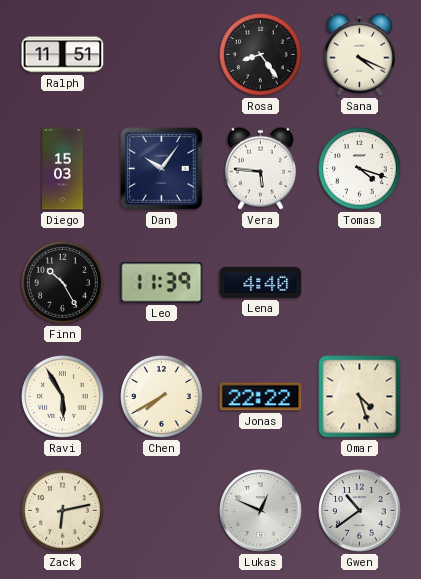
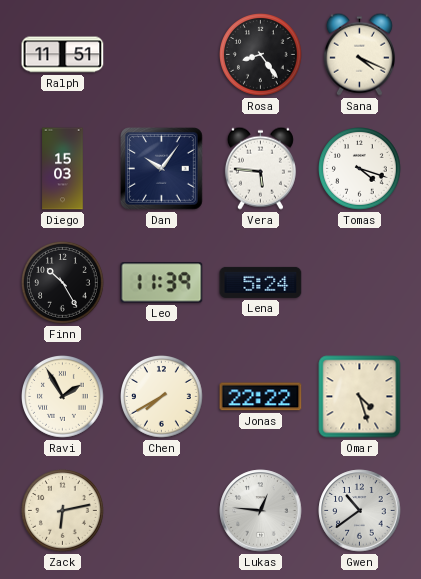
Lena: 4:40 -> 5:24
Ravi: 5:55 -> 1:55
Lukas: 12:49 -> 12:46
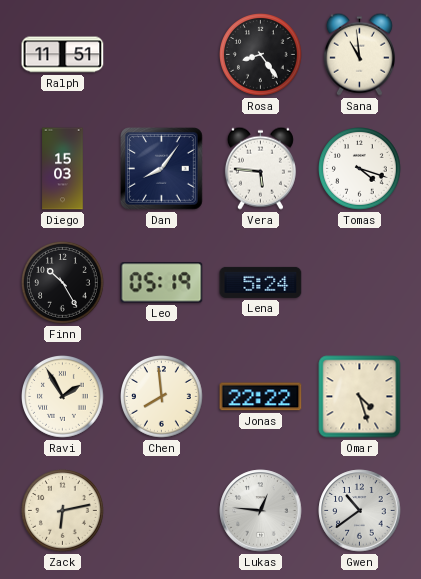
Sana: 4:19 -> 10:59
Dan: 10:06 -> 8:06
Leo: 11:39 -> 05:19
Chen: 7:40 -> 7:59
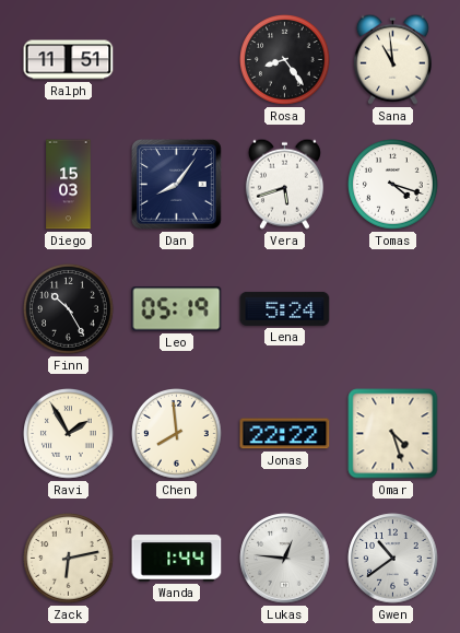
Vera: 5:46 -> 5:42
Wanda: none -> 1:44
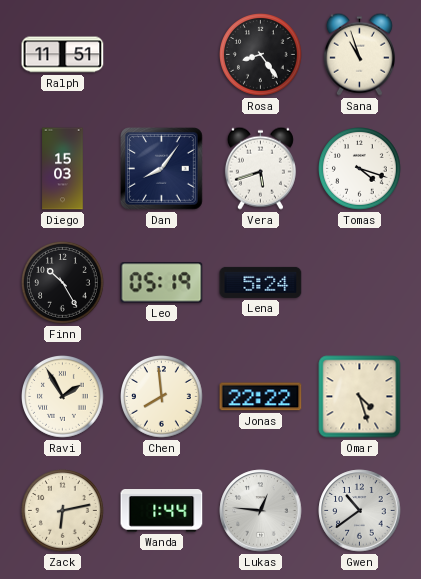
Sana: 10:59 -> 10:57
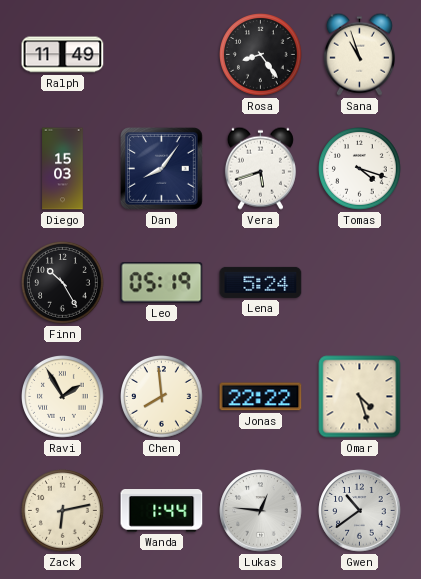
Ralph: 11:51 -> 11:49
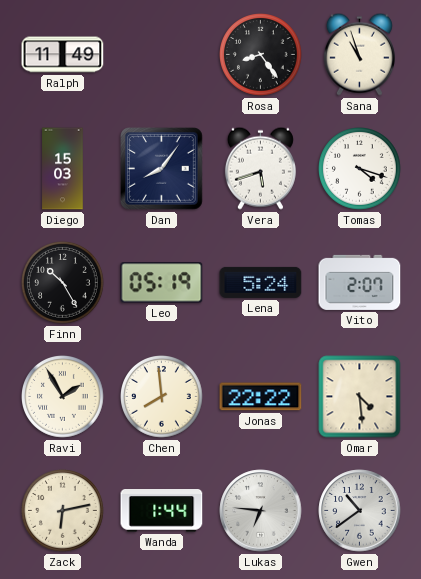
Vito: none -> 2:07
Omar: 4:27 -> 4:29
Lukas: 12:46 -> 6:46
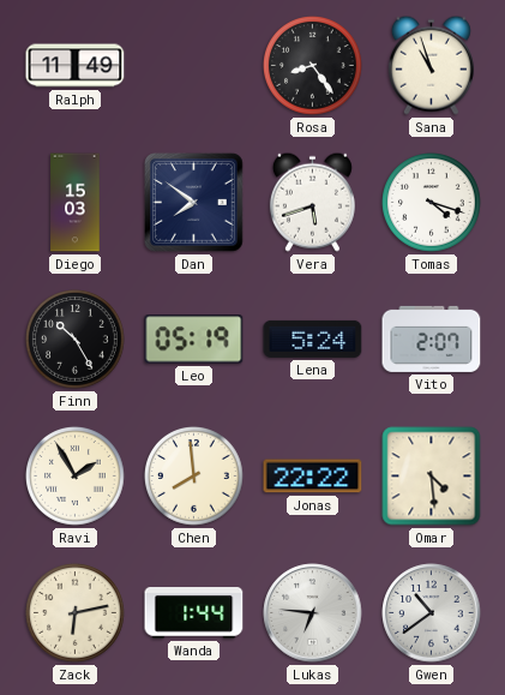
Dan: 8:06 -> 7:51
